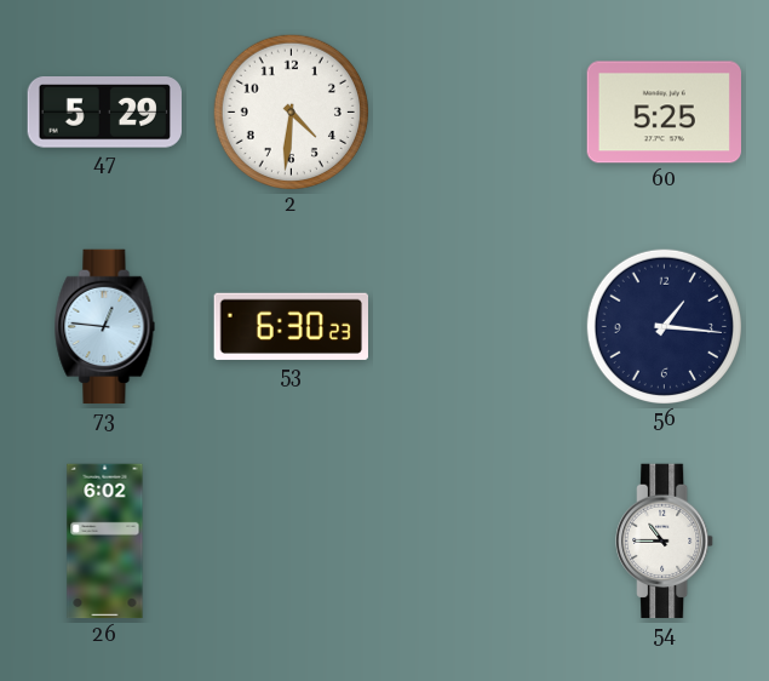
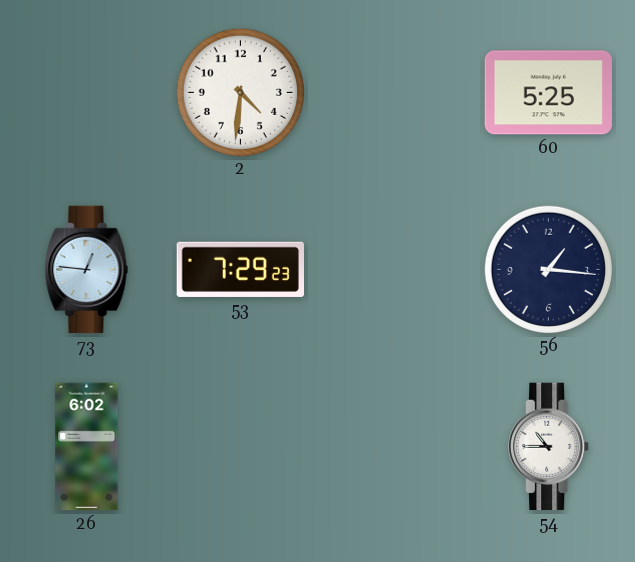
47: 5:29 -> none
53: 6:30 -> 7:29
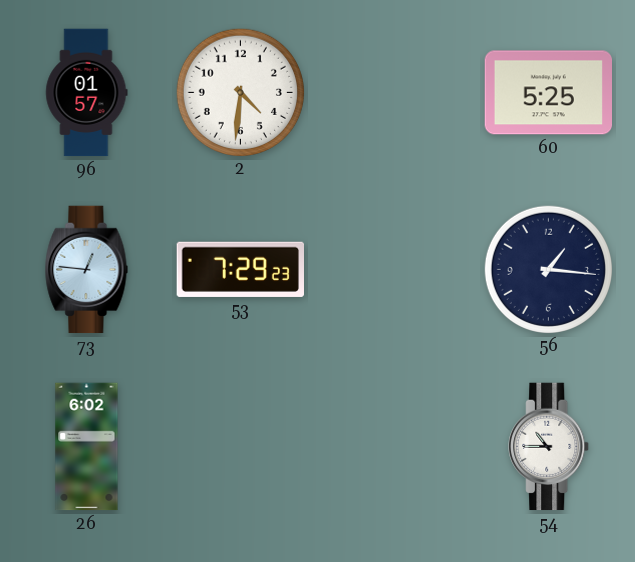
96: none -> 01:57
